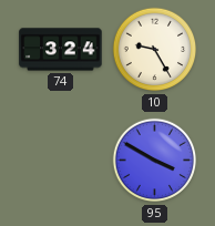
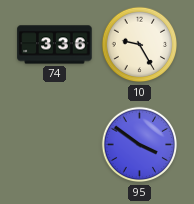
74: 3:24 -> 3:36
95: 3:50 -> 3:51
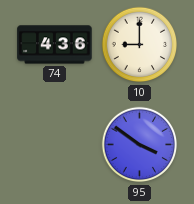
74: 3:36 -> 4:36
10: 9:25 -> 9:00
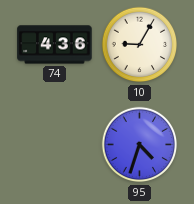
10: 9:00 -> 9:05
95: 3:51 -> 4:33
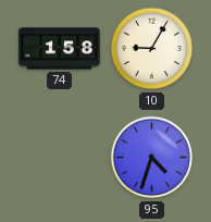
74: 4:36 -> 1:58
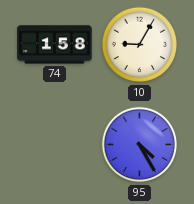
95: 4:33 -> 4:25
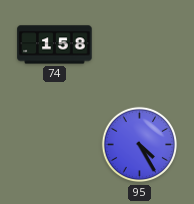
10: 9:05 -> none
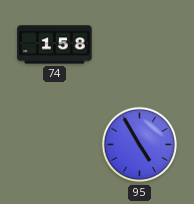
95: 4:25 -> 4:55
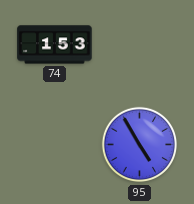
74: 1:58 -> 1:53
